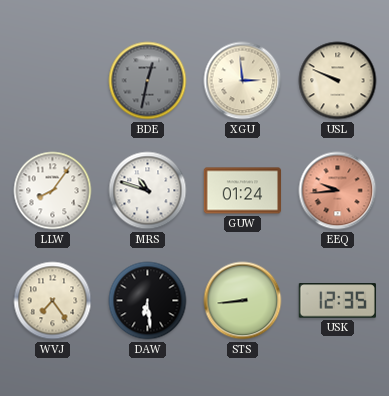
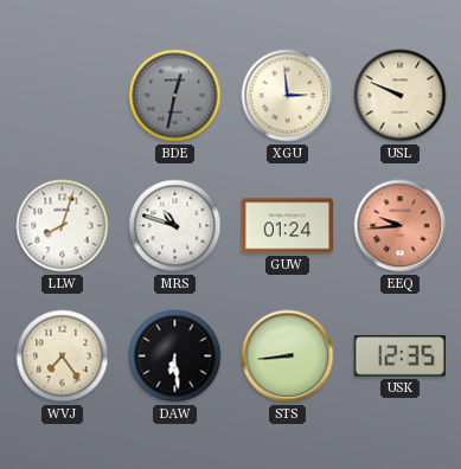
LLW: 8:06 -> 8:03
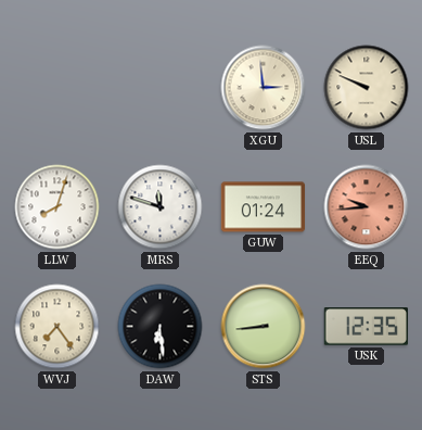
BDE: 12:32 -> none
MRS: 10:48 -> 11:48
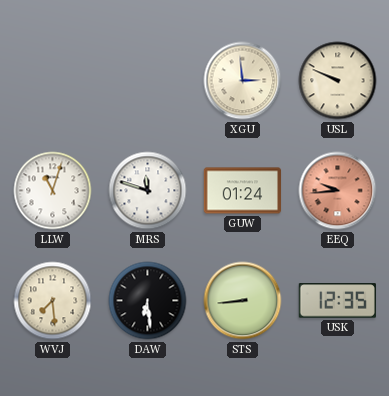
LLW: 8:03 -> 11:03
WVJ: 7:24 -> 7:29
